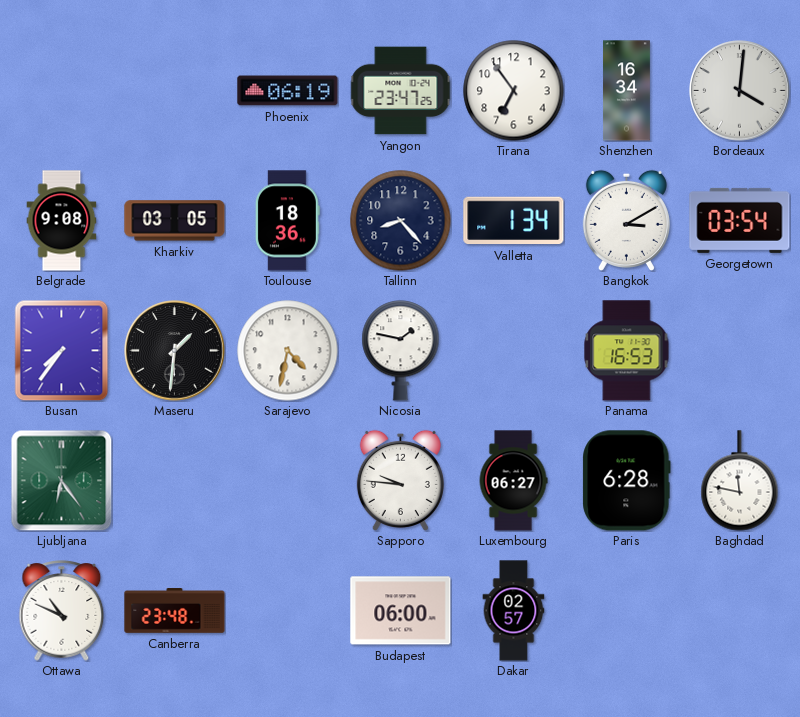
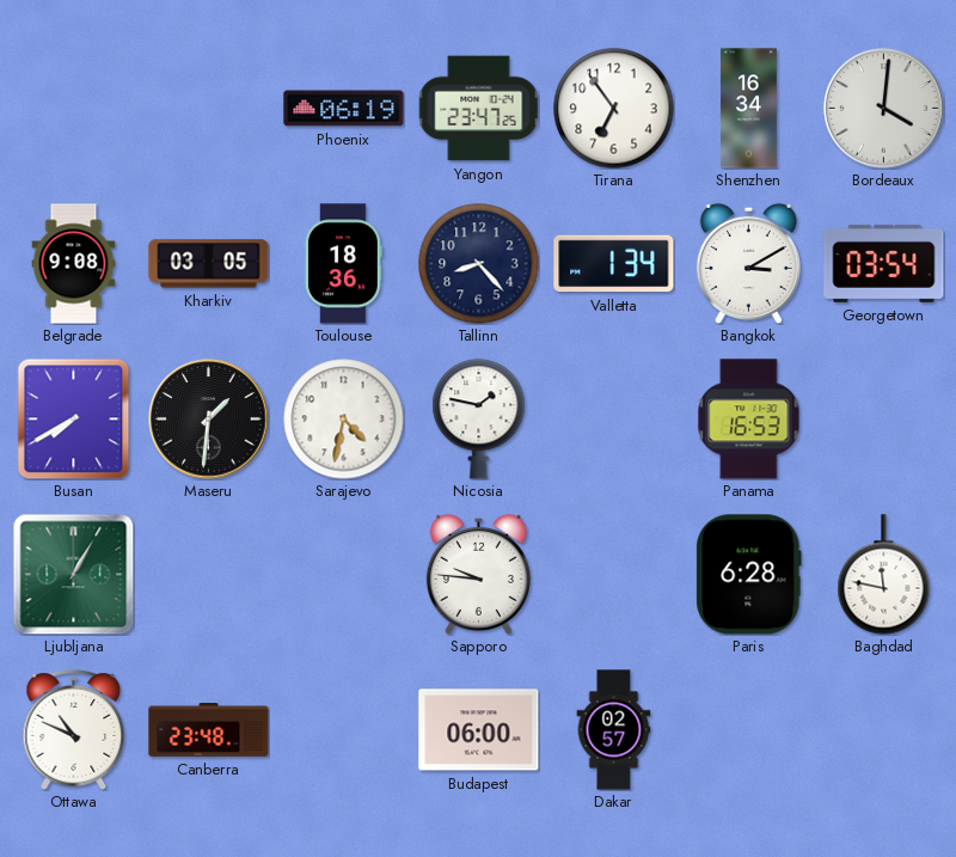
Busan: 7:36 -> 7:40
Ljubljana: 6:24 -> 1:05
Luxembourg: 06:27 -> none
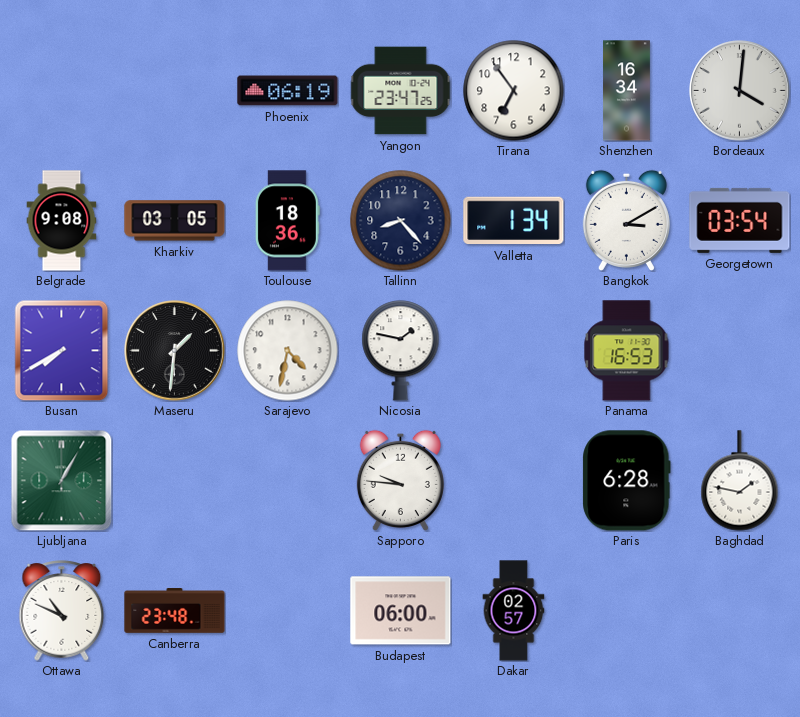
Baghdad: 11:47 -> 1:47
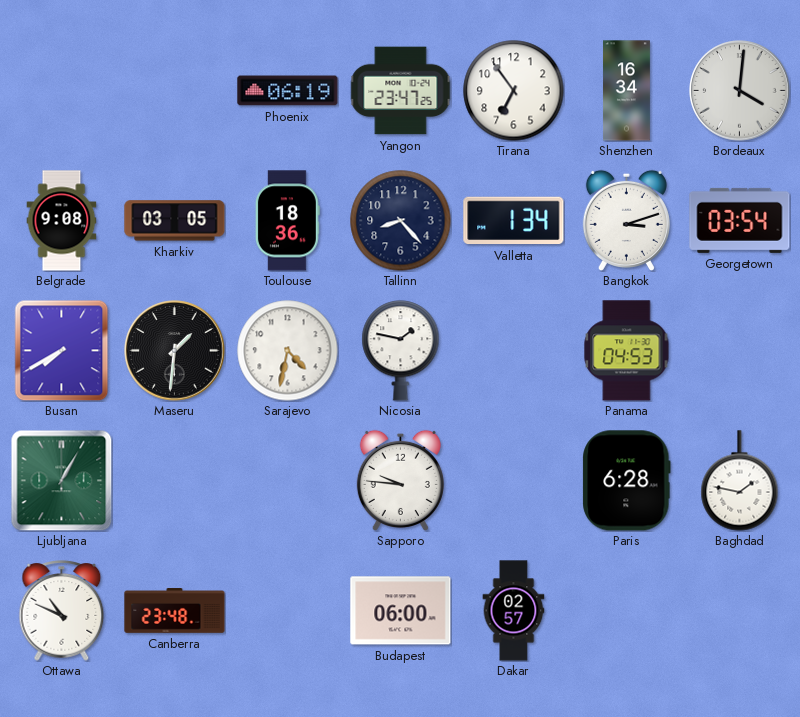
Bangkok: 3:10 -> 3:12
Panama: 16:53 -> 04:53
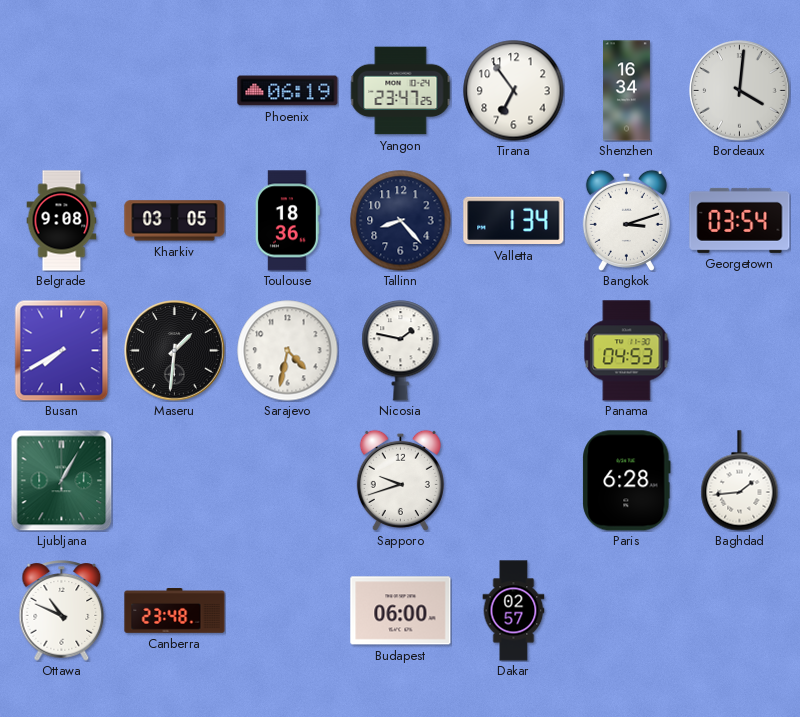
Sapporo: 9:46 -> 9:42
Baghdad: 1:47 -> 1:44
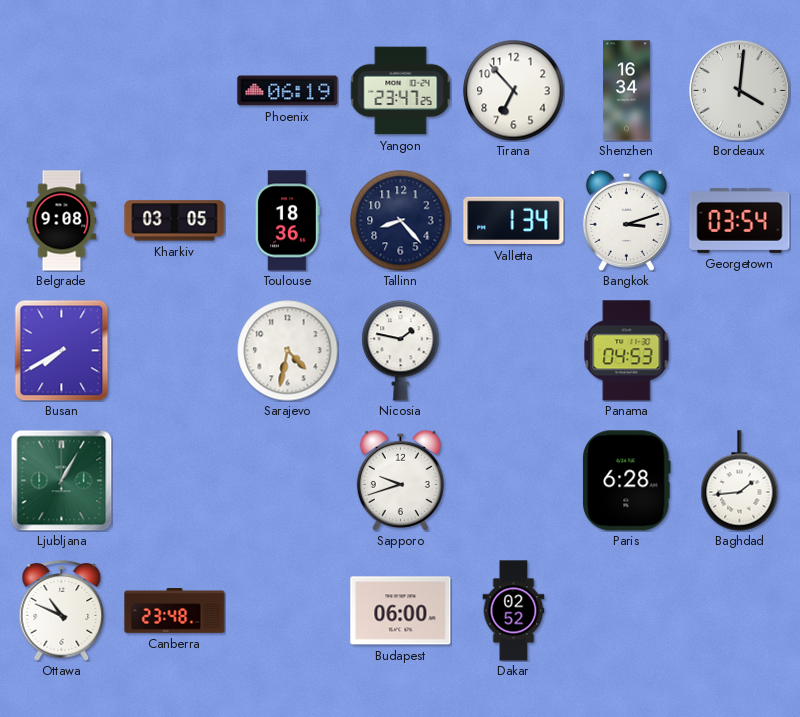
Tirana: 6:54 -> 6:53
Maseru: 1:31 -> none
Dakar: 02:57 -> 02:52
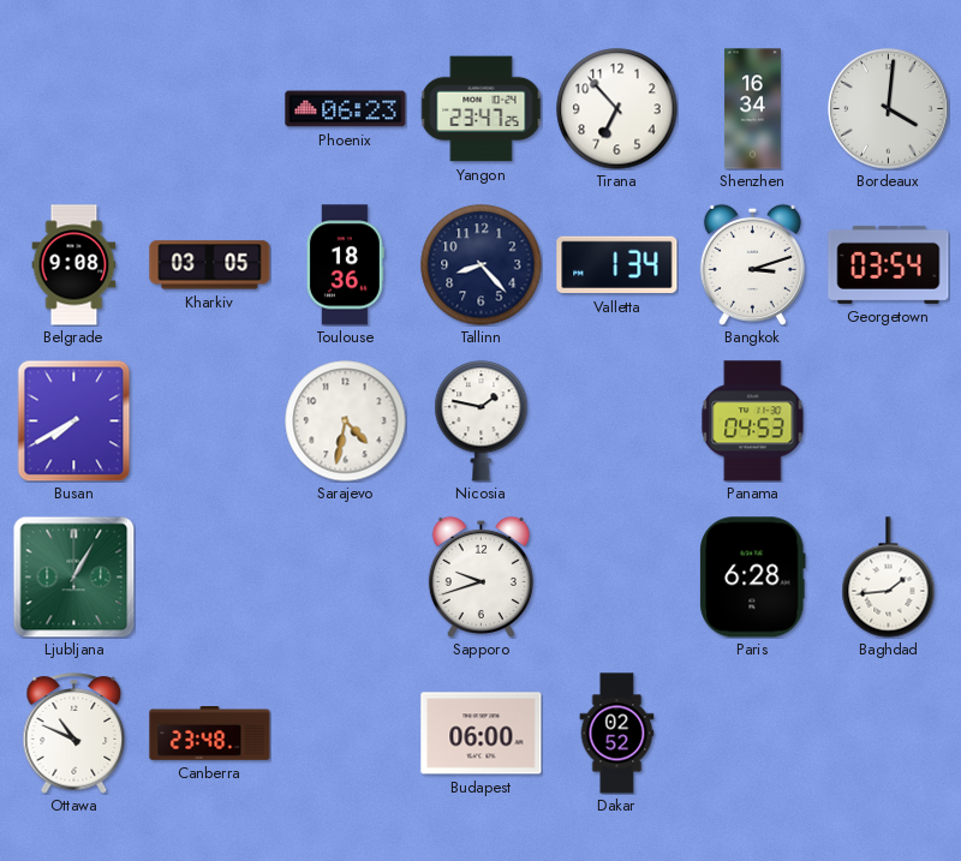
Phoenix: 06:19 -> 06:23
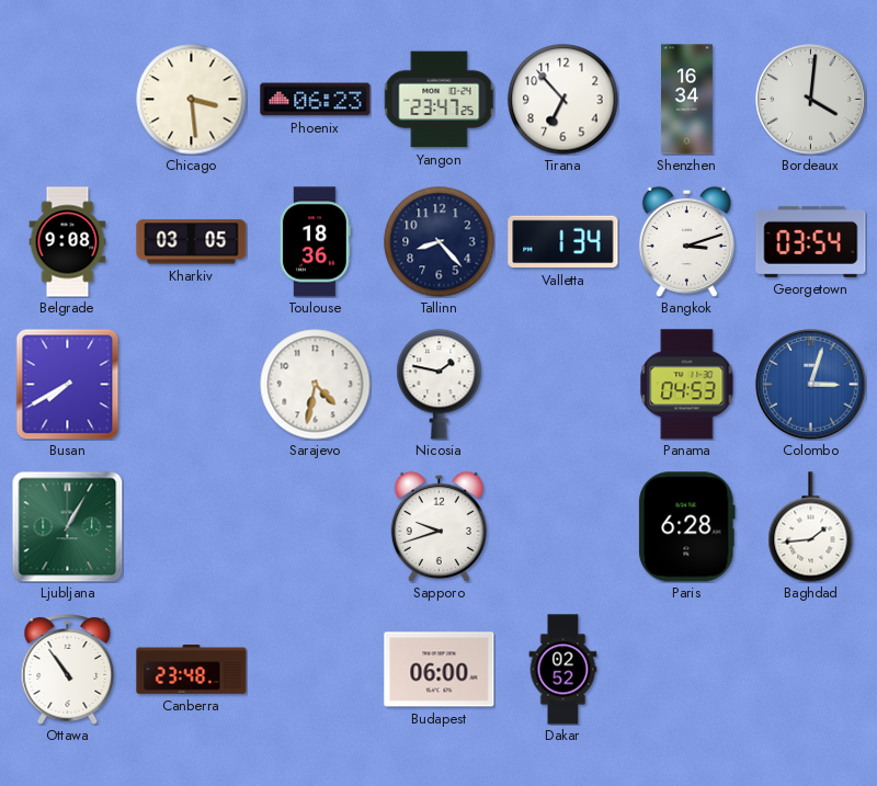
Chicago: none -> 3:29
Colombo: none -> 3:03
Ottawa: 10:49 -> 10:54
